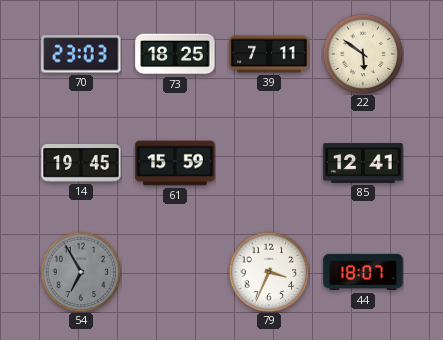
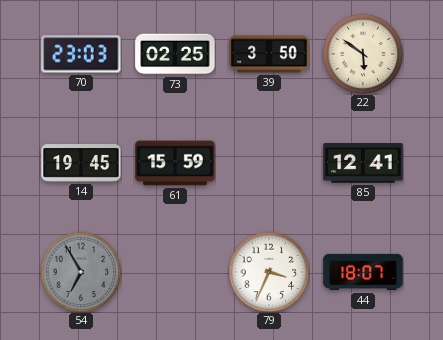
73: 18:25 -> 02:25
39: 7:11 -> 3:50
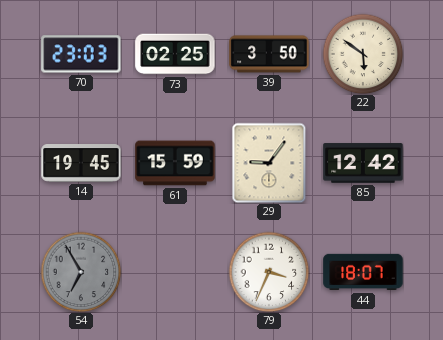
29: none -> 9:06
85: 12:41 -> 12:42
